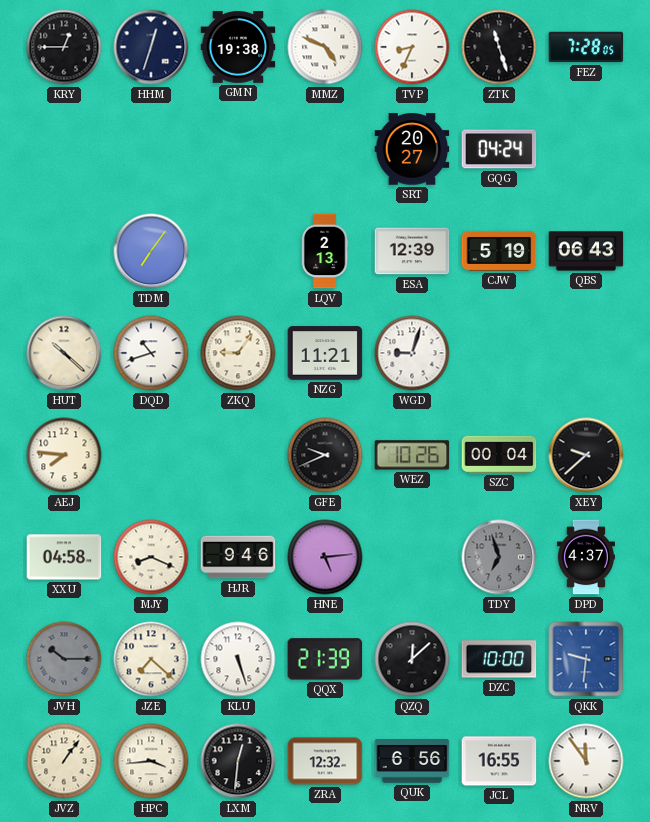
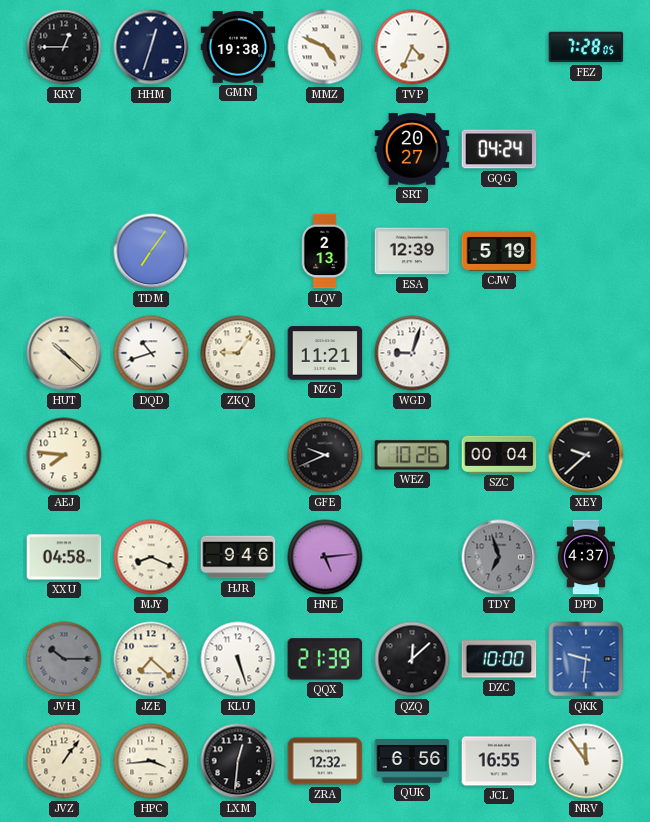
TVP: 8:34 -> 4:34
ZTK: 11:27 -> none
QBS: 06:43 -> none
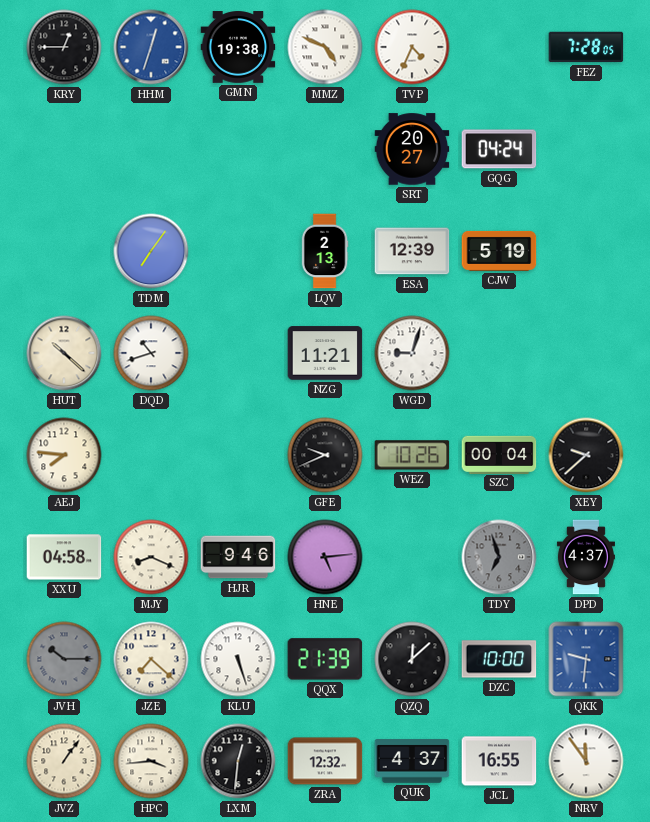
HHM dial: navy -> blue
ZKQ: 9:06 -> none
QUK: 6:56 -> 4:37
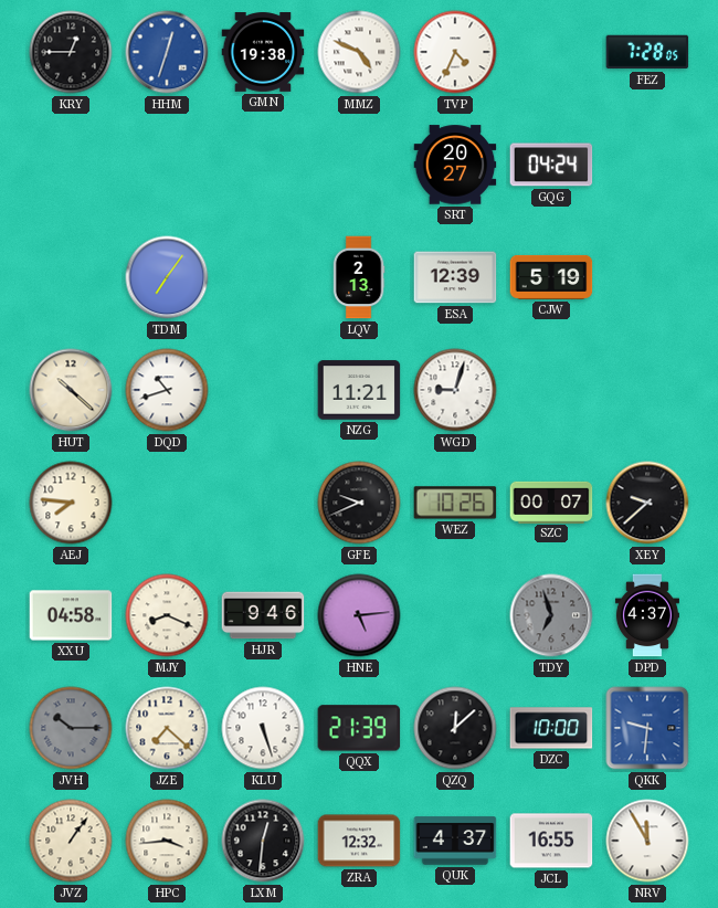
SZC: 00:04 -> 00:07
NRV: 11:54 -> 11:55
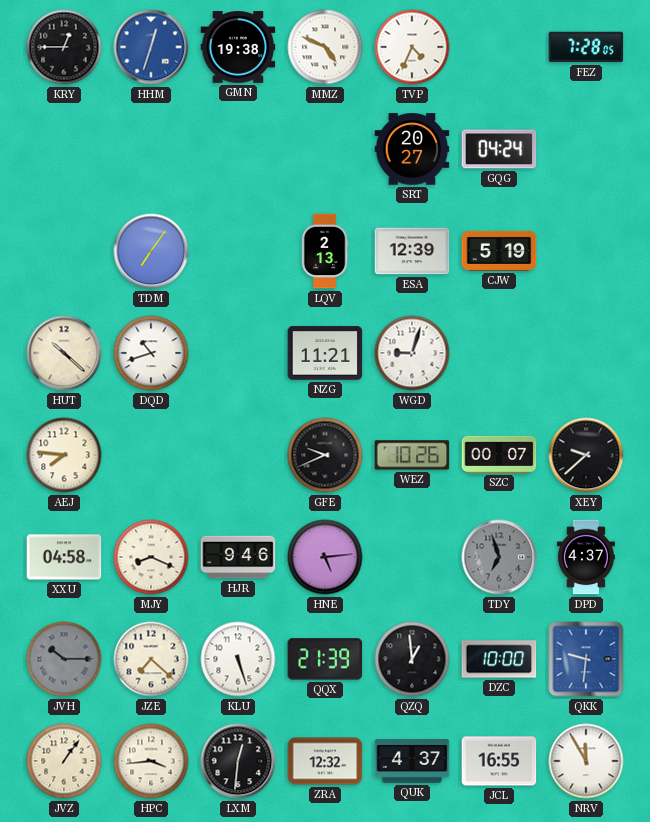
QZQ: 12:08 -> 12:59
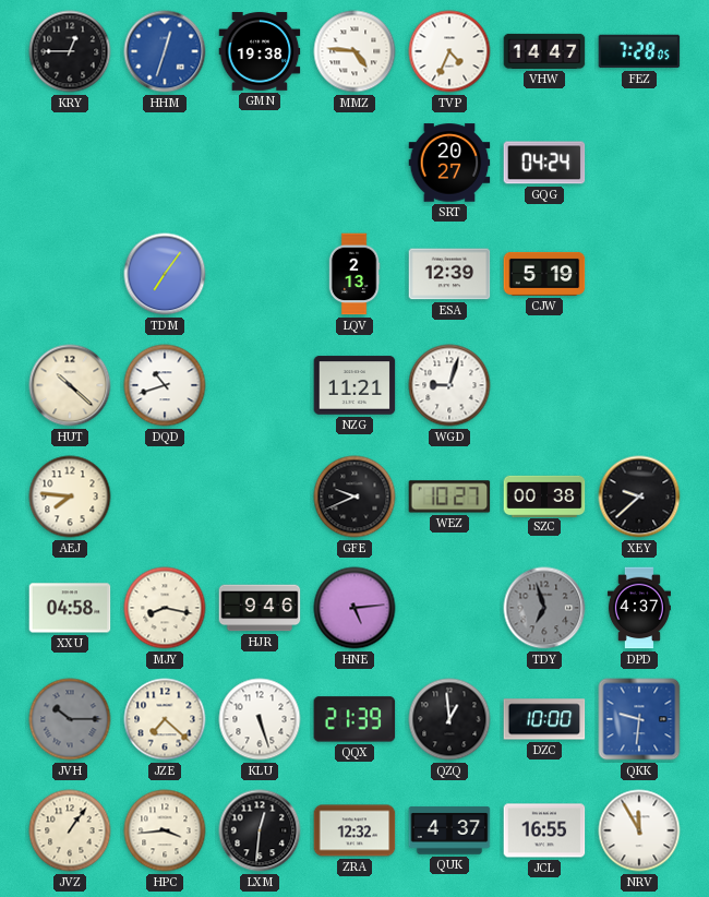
MMZ: 4:49 -> 4:46
VHW: none -> 14:47
WEZ: 10:26 -> 10:27
SZC: 00:07 -> 00:38
MJY: 8:19 -> 8:17
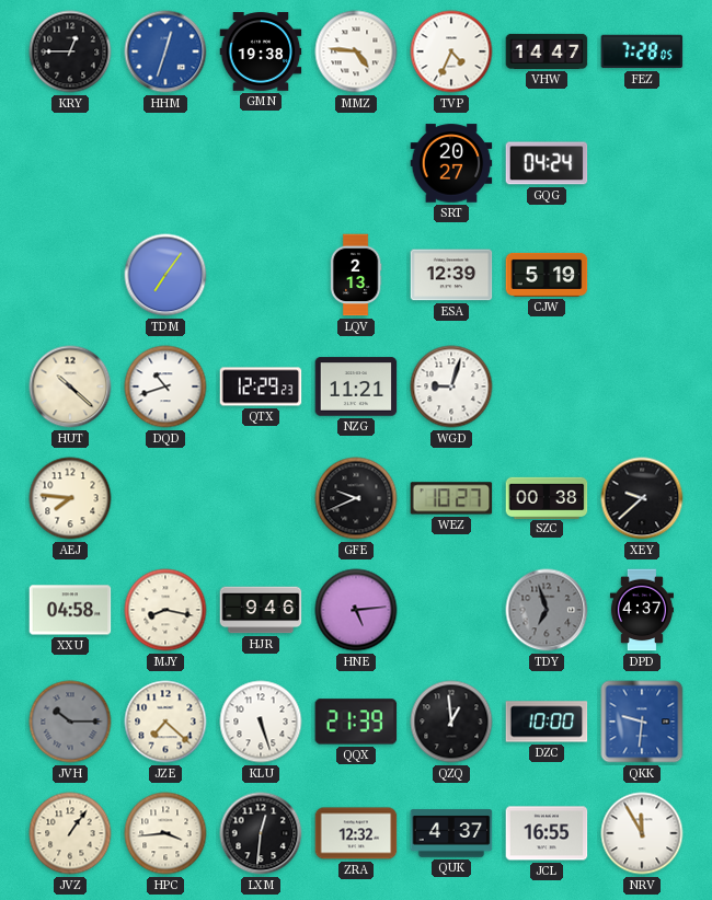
QTX: none -> 12:29
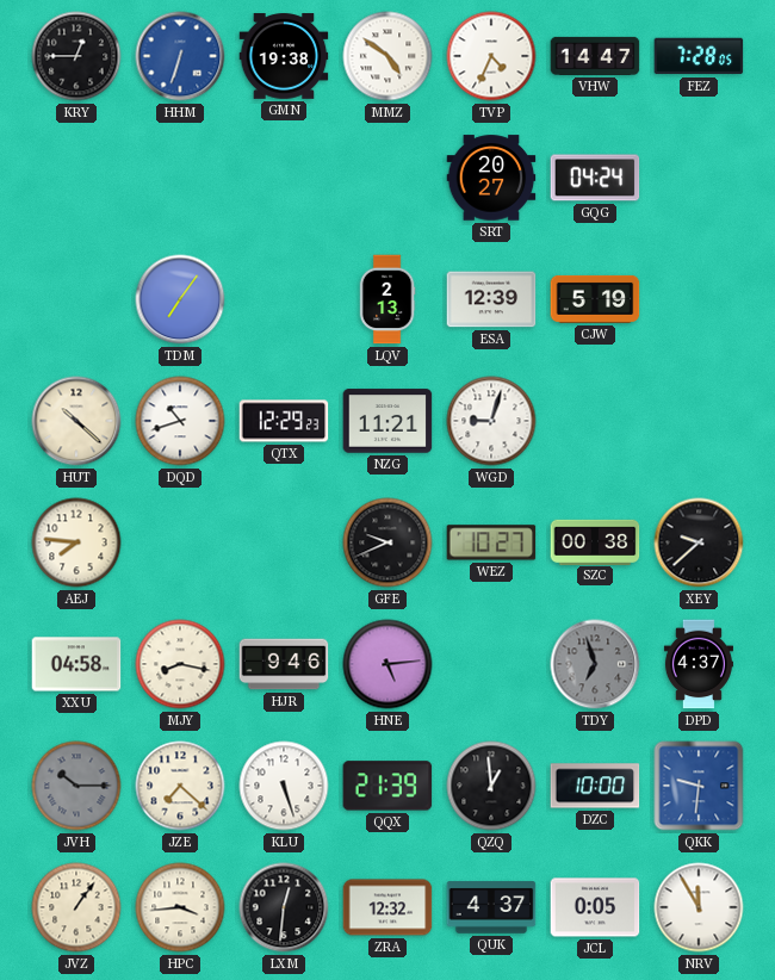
HHM: 12:33 -> 6:33
MMZ: 4:46 -> 4:51
JCL: 16:55 -> 0:05
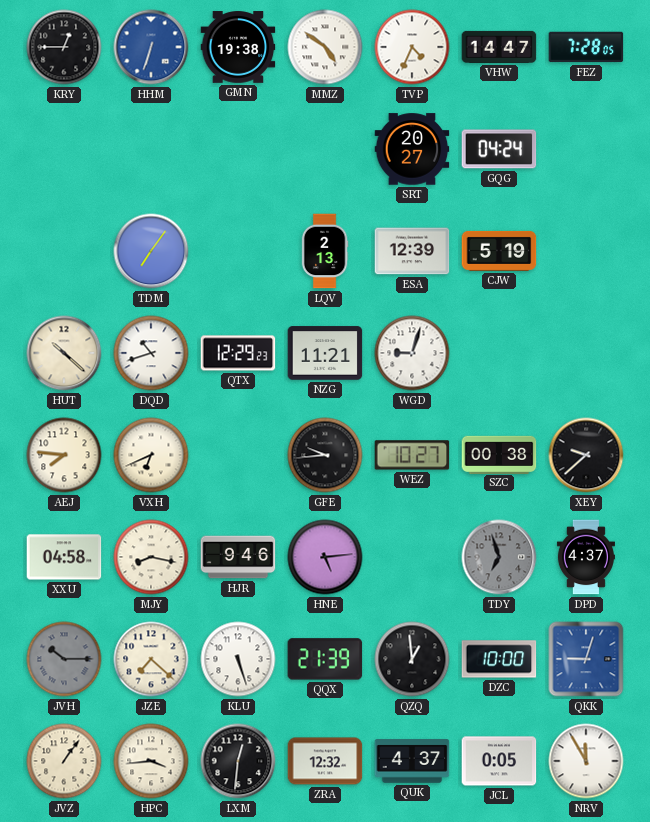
VXH: none -> 6:41
GFE: 9:41 -> 9:44
QKK: 9:31 -> 9:03
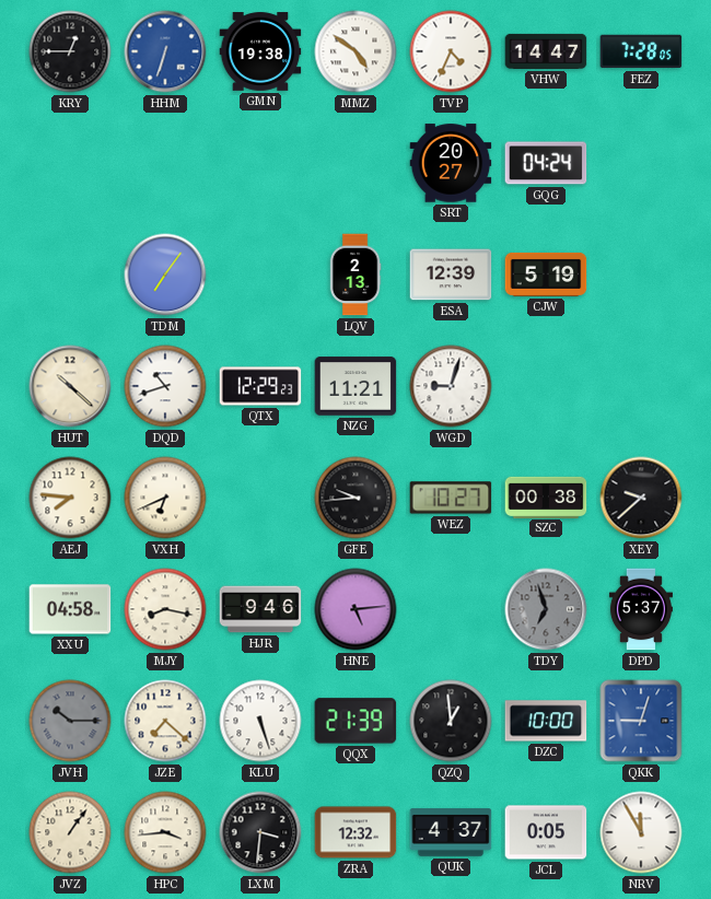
DPD: 4:37 -> 5:37
LXM: 12:31 -> 3:31
